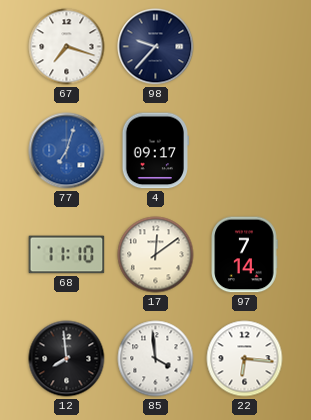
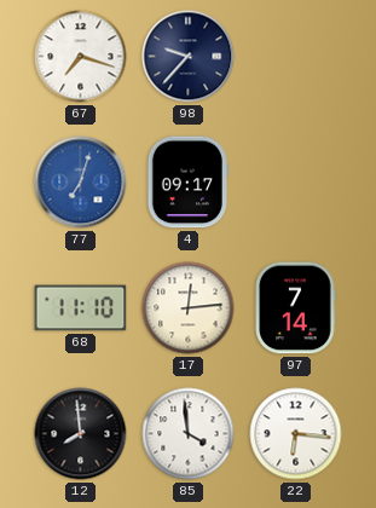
17: 12:09 -> 12:14
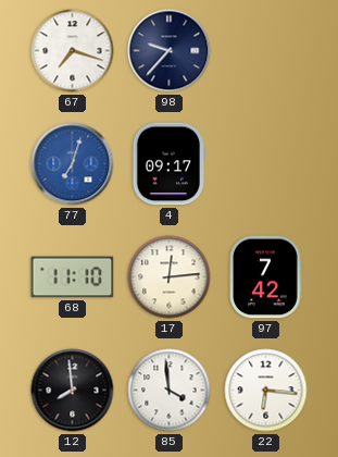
97: 7:14 -> 7:42
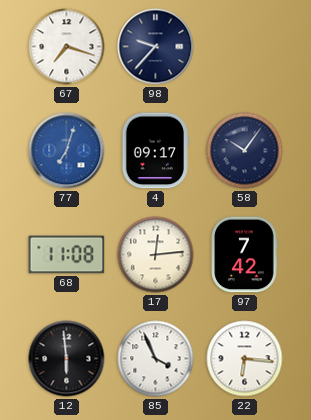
58: none -> 10:06
68: 11:10 -> 11:08
12: 7:59 -> 5:59
85: 3:59 -> 3:56
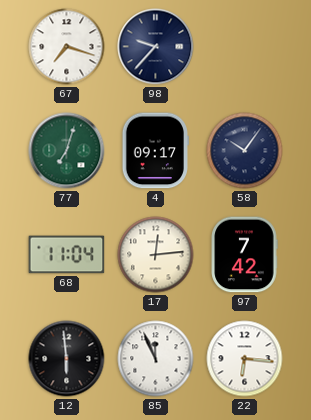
77 dial: blue -> green
68: 11:08 -> 11:04
85: 3:56 -> 11:56
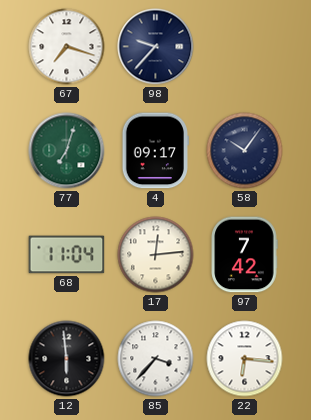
85: 11:56 -> 3:37
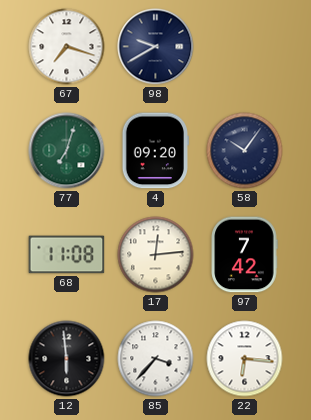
98: 9:37 -> 9:40
4: 09:17 -> 09:20
68: 11:04 -> 11:08
